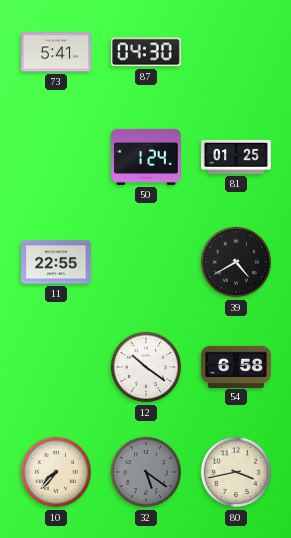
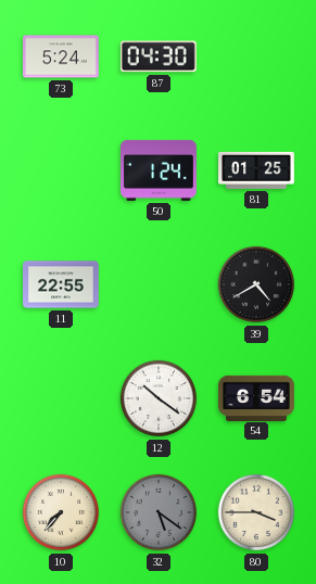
73: 5:41 -> 5:24
54: 6:58 -> 6:54
80: 3:43 -> 3:45
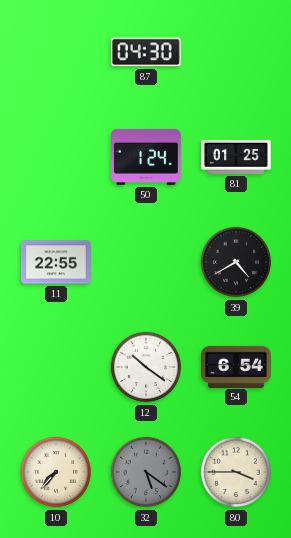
73: 5:24 -> none
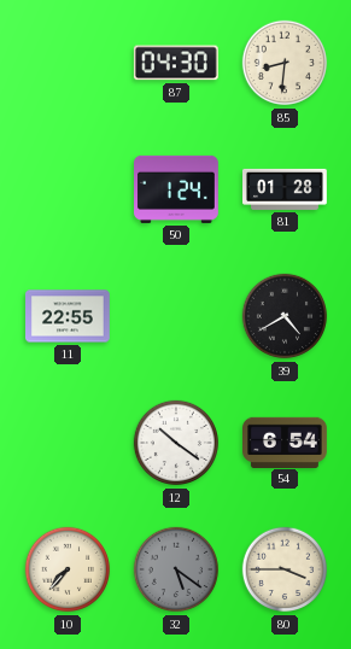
85: none -> 8:31
81: 01:25 -> 01:28
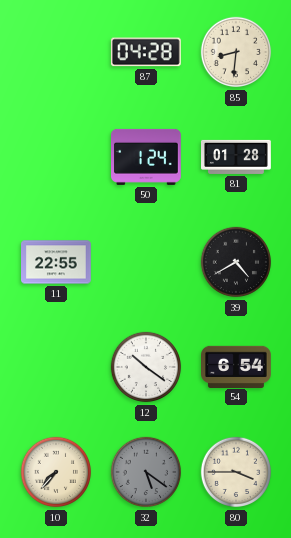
87: 04:30 -> 04:28
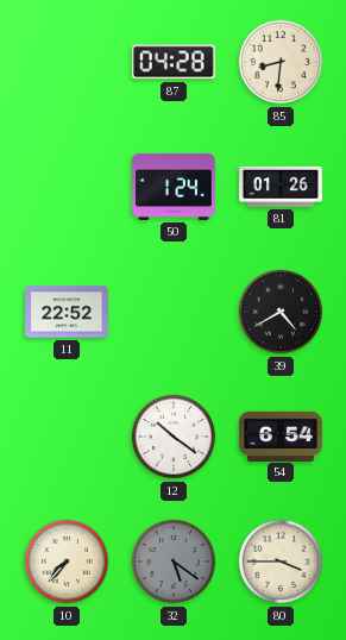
81: 01:28 -> 01:26
11: 22:55 -> 22:52
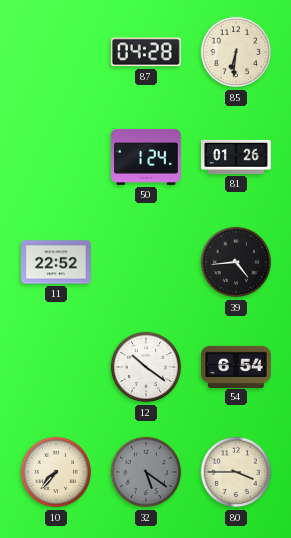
85: 8:31 -> 6:31
39: 4:40 -> 4:44
